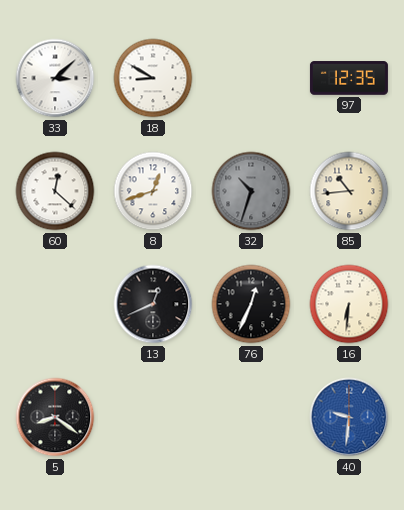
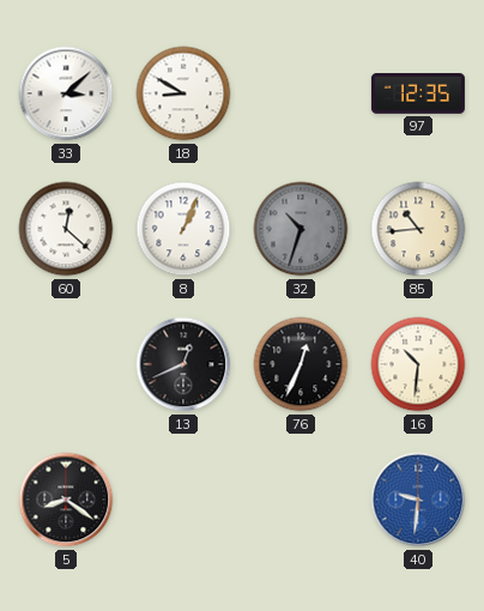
8: 12:42 -> 1:04
16: 6:31 -> 10:31
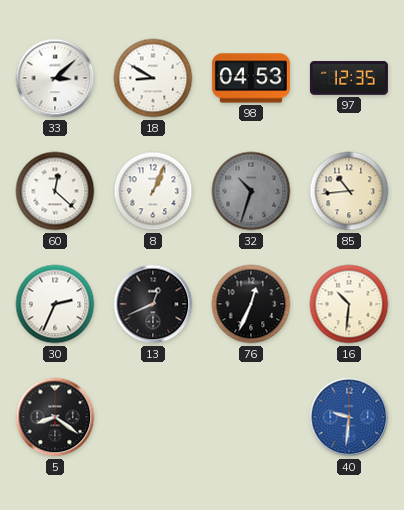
98: none -> 04:53
30: none -> 2:34
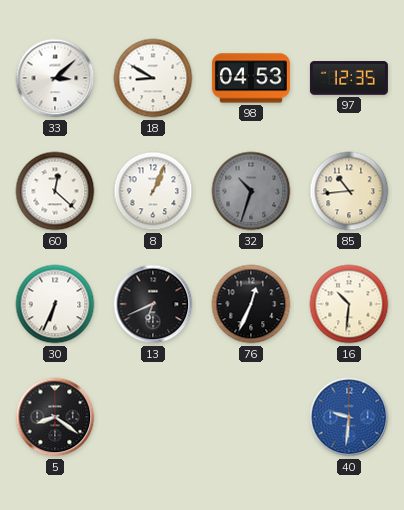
30: 2:34 -> 6:34
13: 12:41 -> 6:41
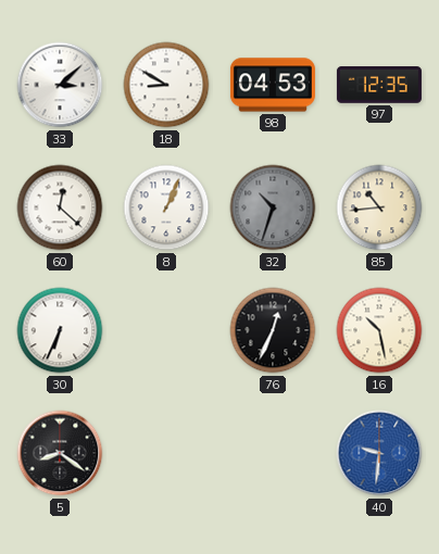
13: 6:41 -> none
16: 10:31 -> 10:28
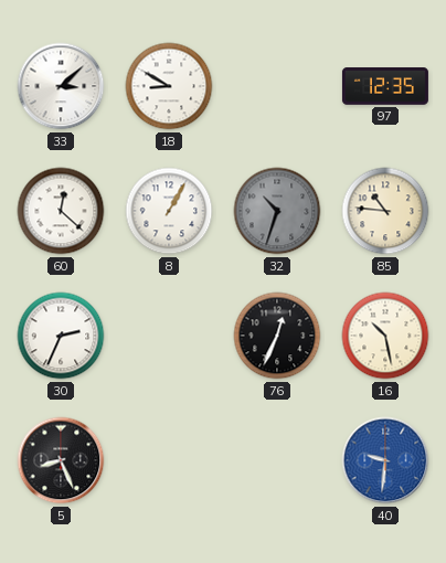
98: 04:53 -> none
8: 1:04 -> 1:05
85: 10:44 -> 10:46
30: 6:34 -> 2:34
5: 8:21 -> 8:26
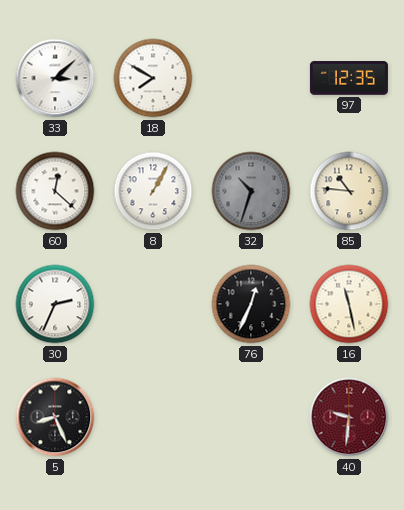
18: 8:50 -> 7:50
16: 10:28 -> 11:28
40 dial: blue -> burgundy
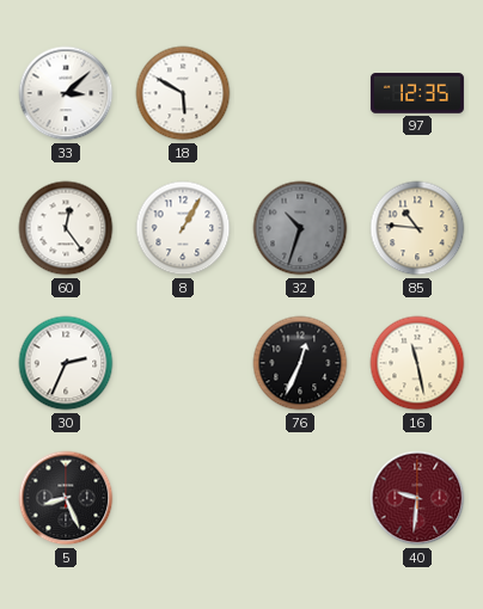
18: 7:50 -> 5:50
60: 12:22 -> 12:24
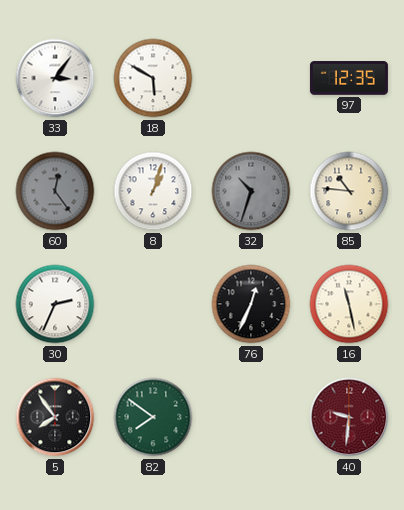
33: 3:08 -> 3:06
60 dial: white -> grey
8: 1:05 -> 1:03
5: 8:26 -> 7:54
82: none -> 7:51
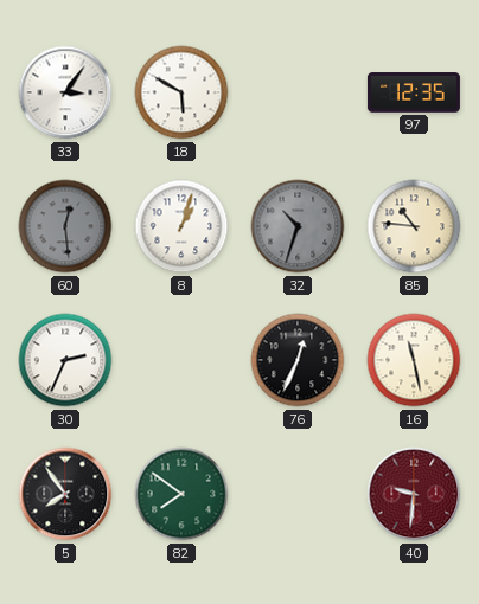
60: 12:24 -> 12:29
